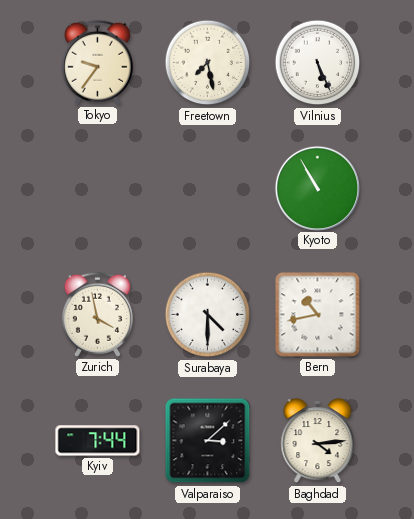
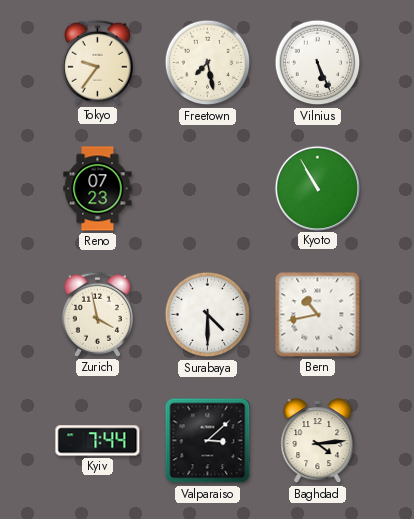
Reno: none -> 07:23
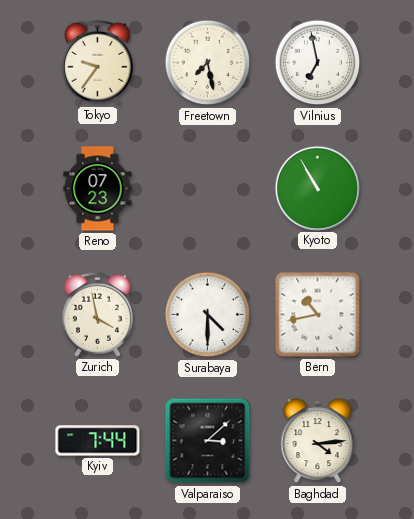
Vilnius: 5:26 -> 6:58
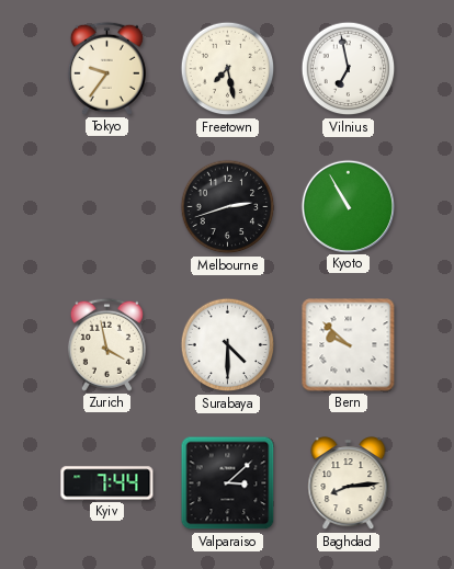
Reno: 07:23 -> none
Melbourne: none -> 2:42
Bern: 10:43 -> 9:52
Baghdad: 4:14 -> 8:14
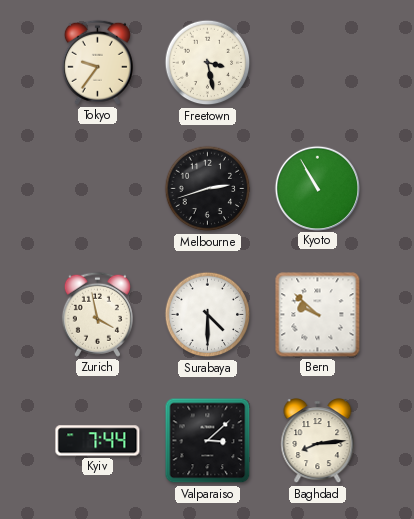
Freetown: 7:28 -> 3:28
Vilnius: 6:58 -> none
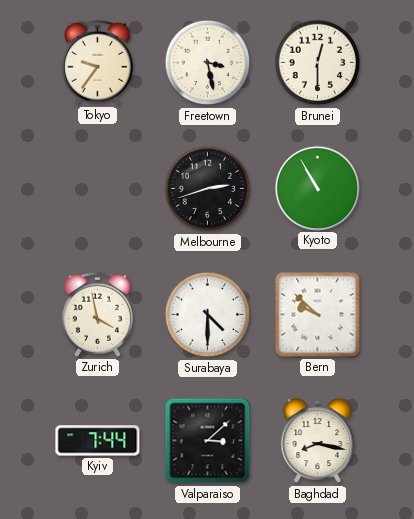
Brunei: none -> 12:30
Baghdad: 8:14 -> 8:17
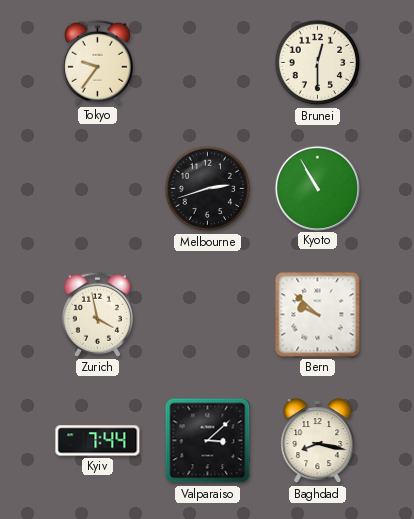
Freetown: 3:28 -> none
Surabaya: 4:30 -> none
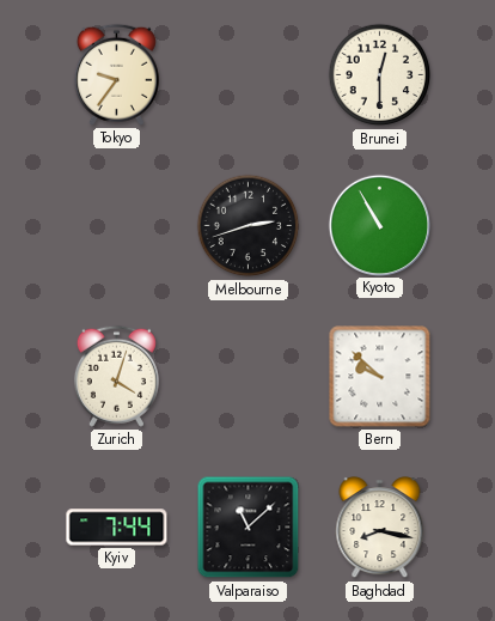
Zurich: 3:58 -> 4:03
Valparaiso: 3:08 -> 11:08
